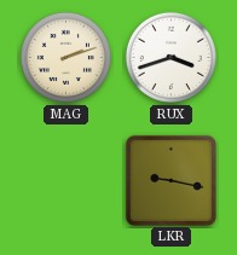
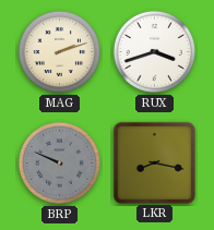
BRP: none -> 9:49
LKR: 9:17 -> 8:17
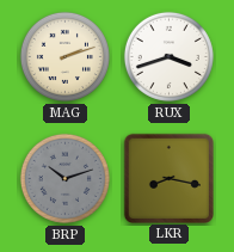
BRP: 9:49 -> 10:12
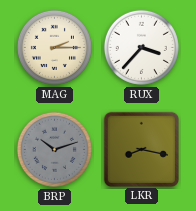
MAG: 2:12 -> 2:15
RUX: 3:42 -> 3:37
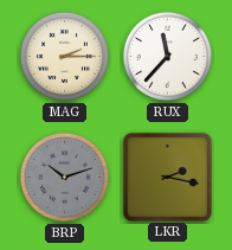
RUX: 3:37 -> 11:37
LKR: 8:17 -> 2:17
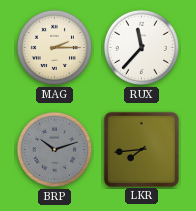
LKR: 2:17 -> 7:44
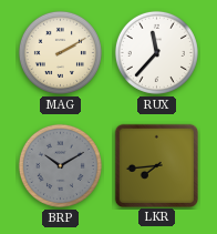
MAG: 2:15 -> 2:10
BRP: 10:12 -> 10:10
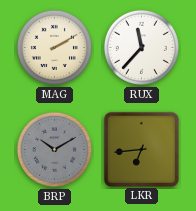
LKR: 7:44 -> 6:44
